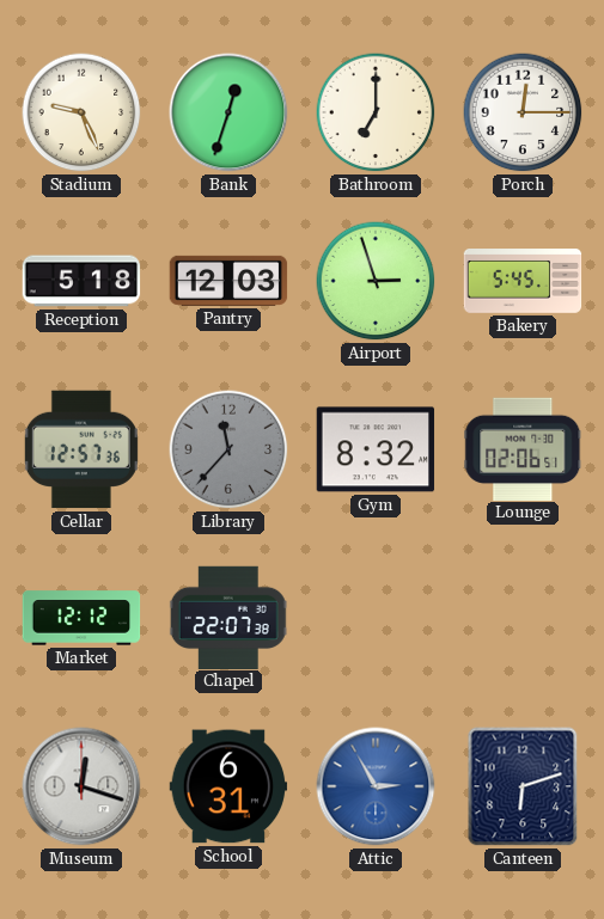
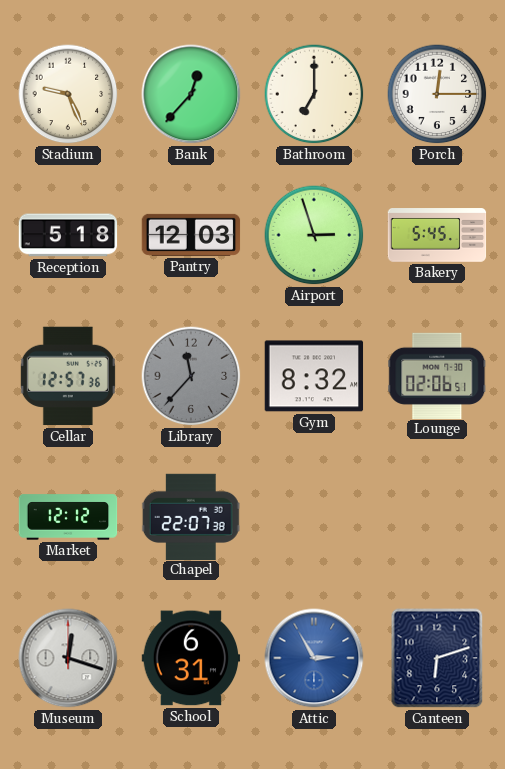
Bank: 12:33 -> 12:37
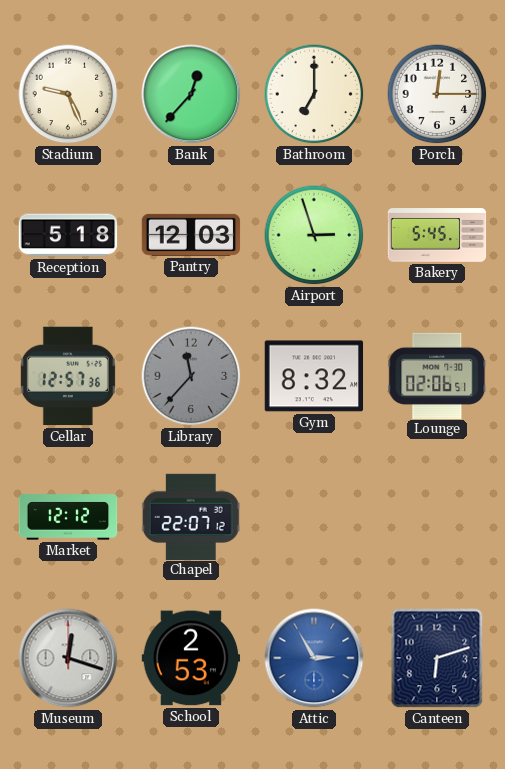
Chapel: 22:07:38 -> 22:07:12
School: 6:31 -> 2:53
